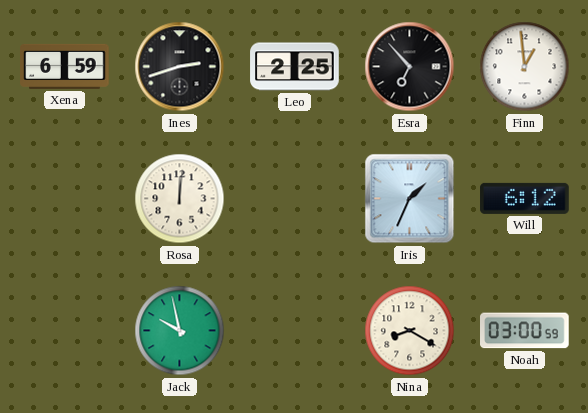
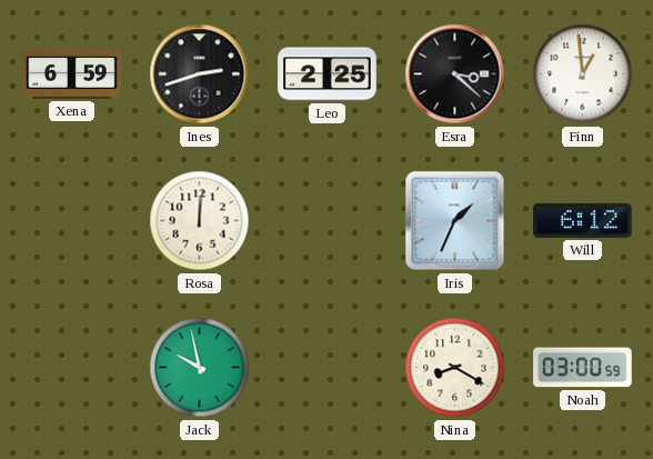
Esra: 6:53 -> 3:22
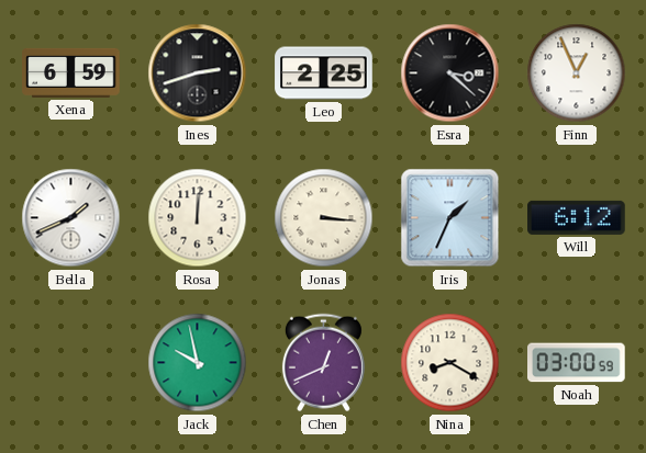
Finn: 12:59 -> 12:56
Bella: none -> 1:41
Jonas: none -> 3:16
Chen: none -> 12:41
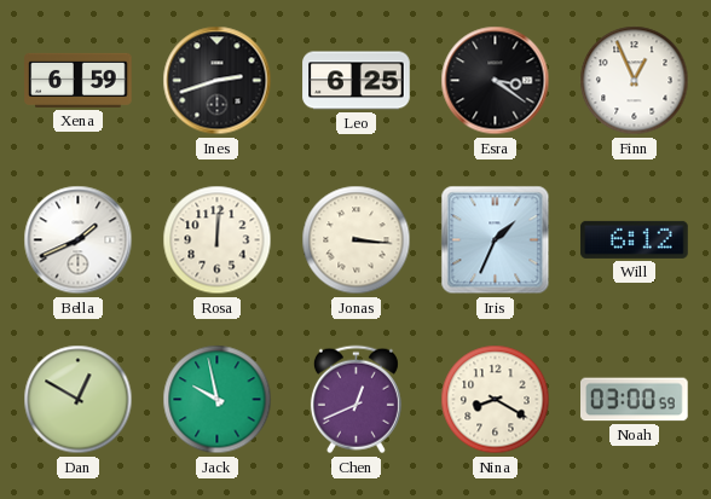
Leo: 2:25 -> 6:25
Esra: 3:22 -> 3:21
Dan: none -> 12:50
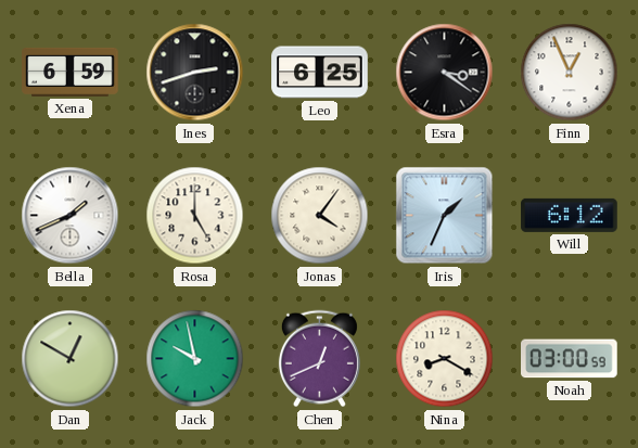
Rosa: 12:01 -> 5:00
Jonas: 3:16 -> 4:06
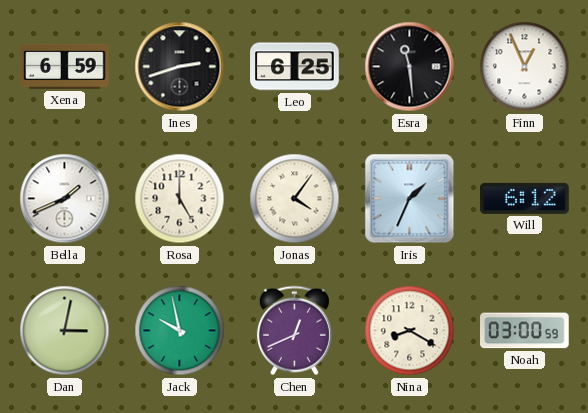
Esra: 3:21 -> 11:29
Dan: 12:50 -> 3:02
